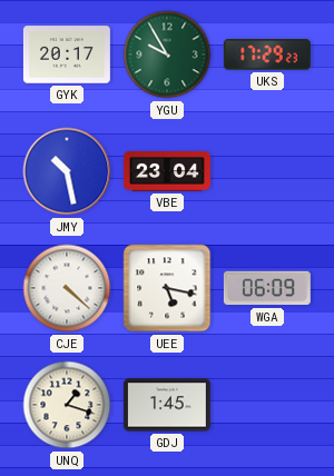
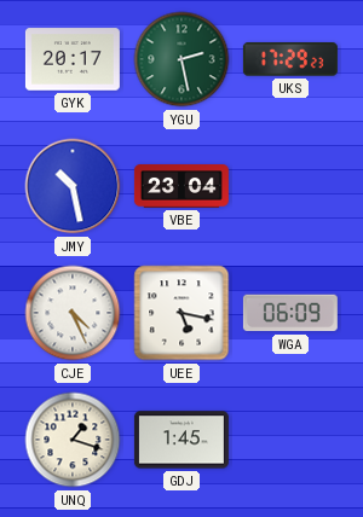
YGU: 9:55 -> 2:28
CJE: 4:22 -> 4:26
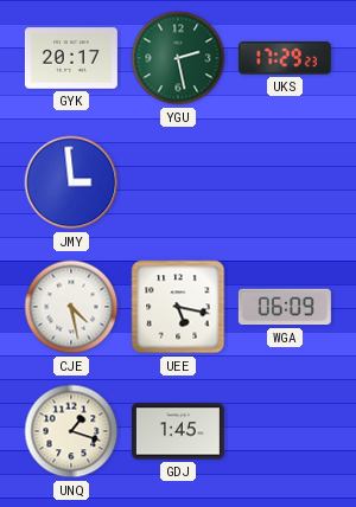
JMY: 10:28 -> 2:59
VBE: 23:04 -> none
CJE: 4:26 -> 4:28
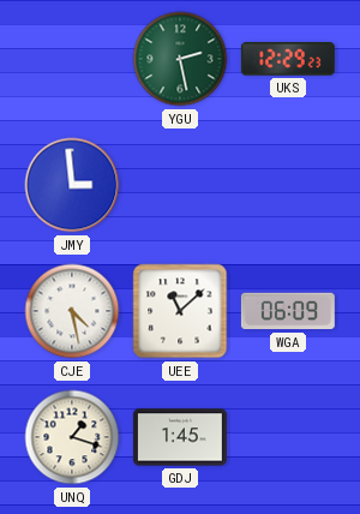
GYK: 20:17 -> none
UKS: 17:29 -> 12:29
UEE: 5:17 -> 11:08
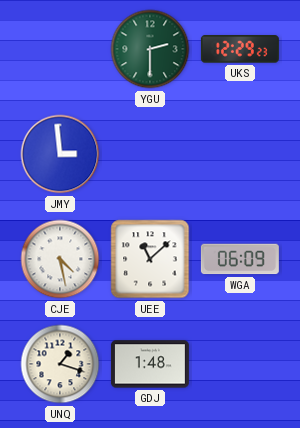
YGU: 2:28 -> 2:30
GDJ: 1:45 -> 1:48
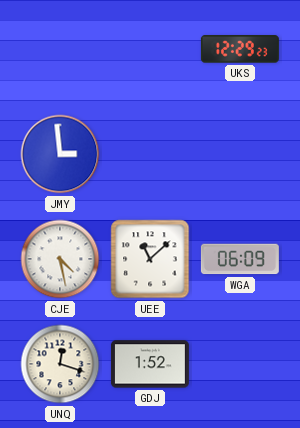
YGU: 2:30 -> none
UNQ: 1:18 -> 12:18
GDJ: 1:48 -> 1:52
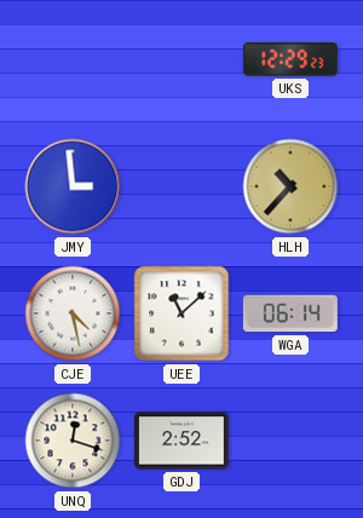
HLH: none -> 10:37
WGA: 06:09 -> 06:14
GDJ: 1:52 -> 2:52
